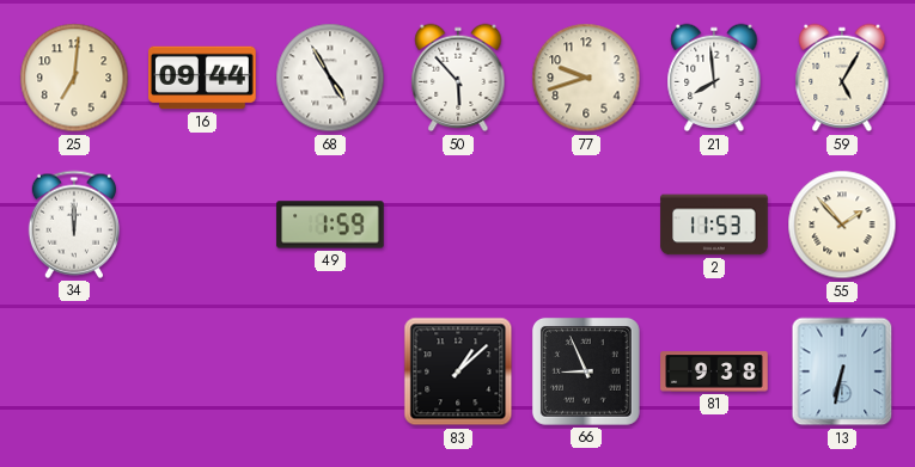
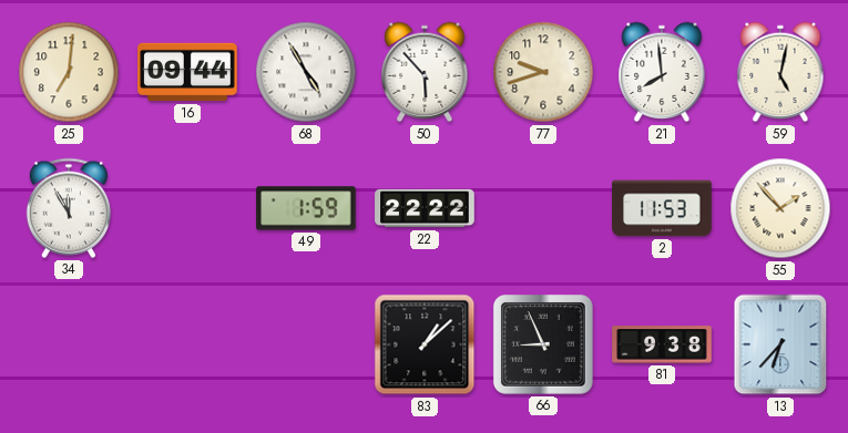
59: 5:05 -> 5:02
34: 12:00 -> 11:55
22: none -> 22:22
13: 6:32 -> 6:37
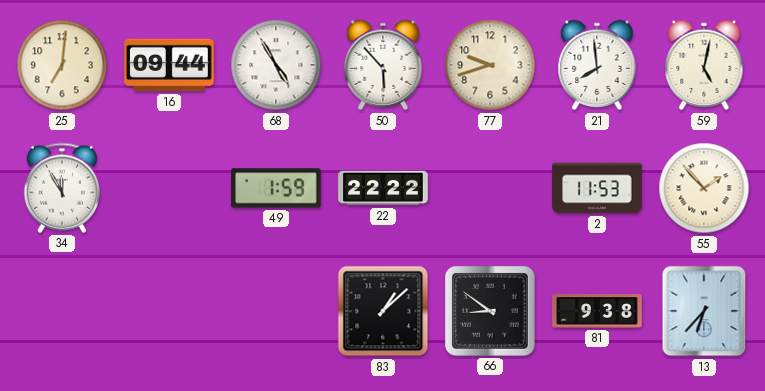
66: 8:56 -> 8:51
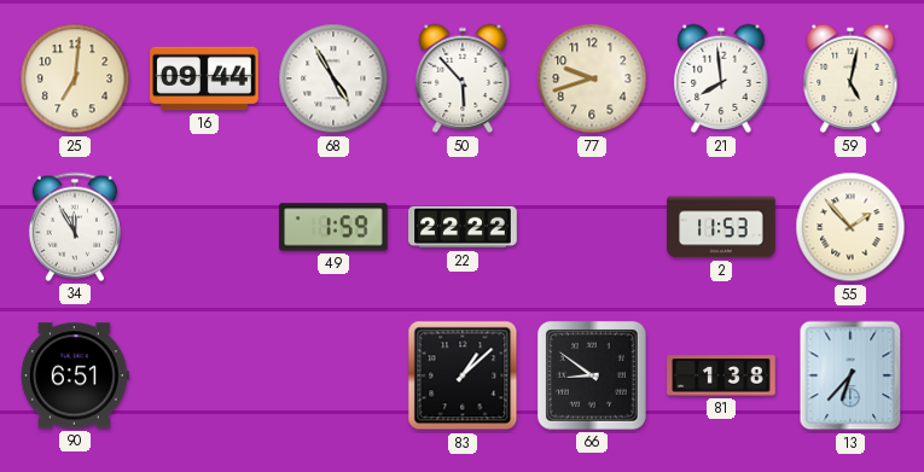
90: none -> 6:51
81: 9:38 -> 1:38
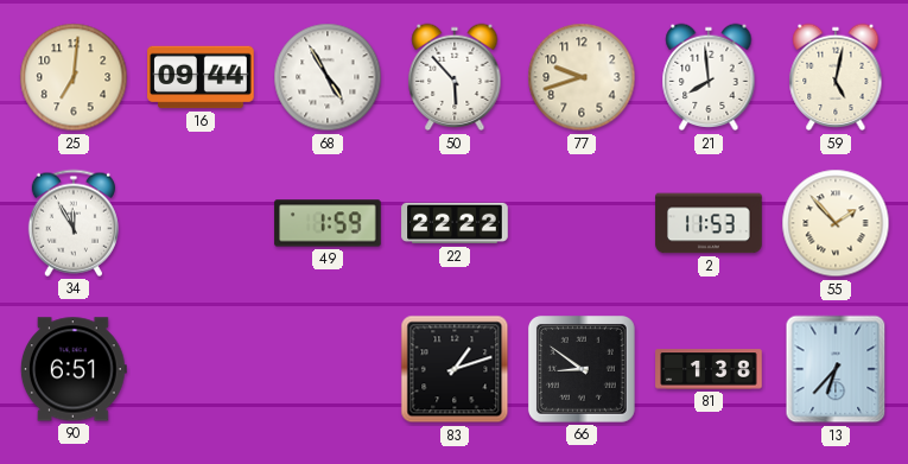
83: 1:08 -> 1:12
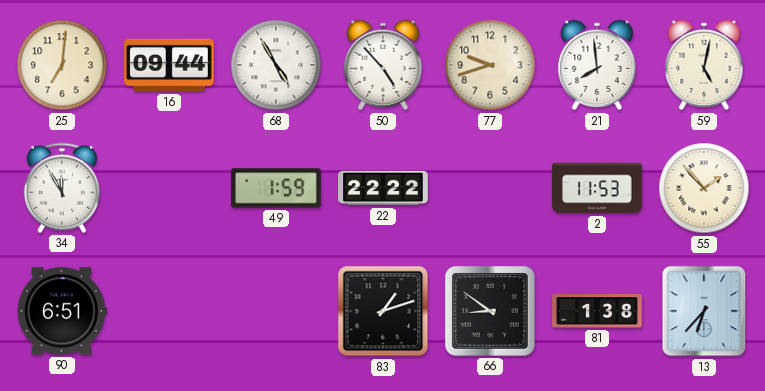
50: 5:53 -> 4:53
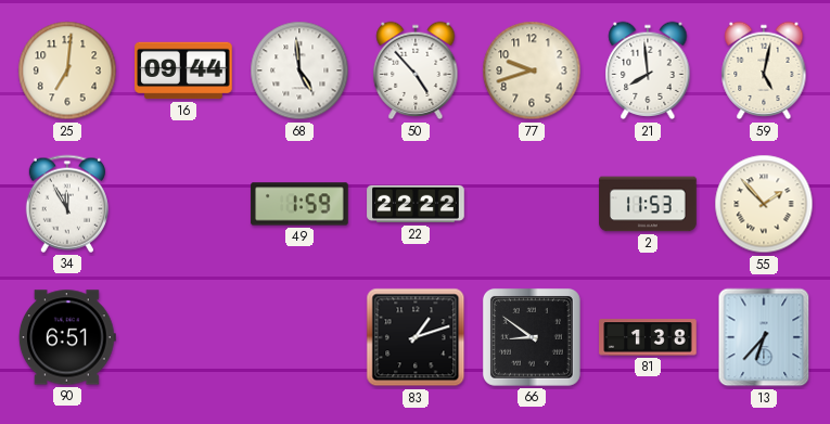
68: 4:55 -> 4:59
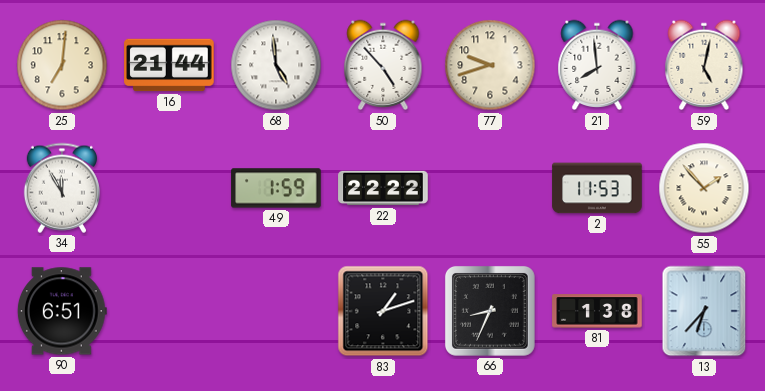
16: 09:44 -> 21:44
66: 8:51 -> 8:34
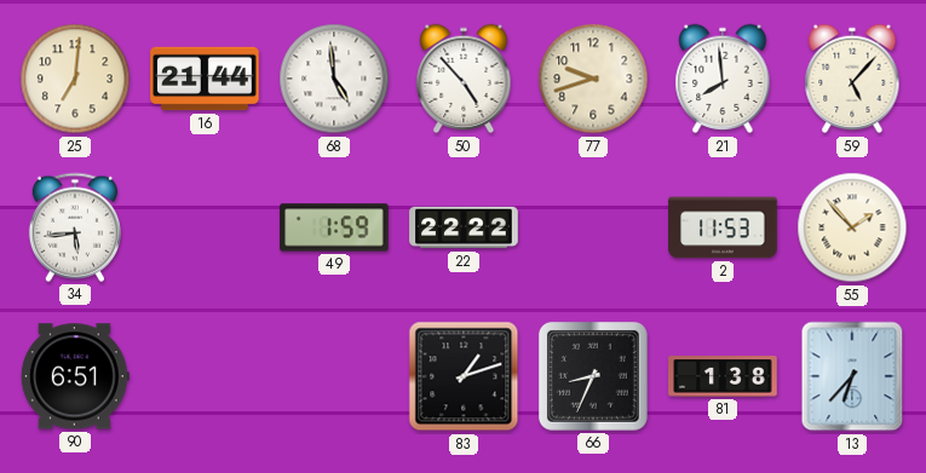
59: 5:02 -> 5:07
34: 11:55 -> 5:44
